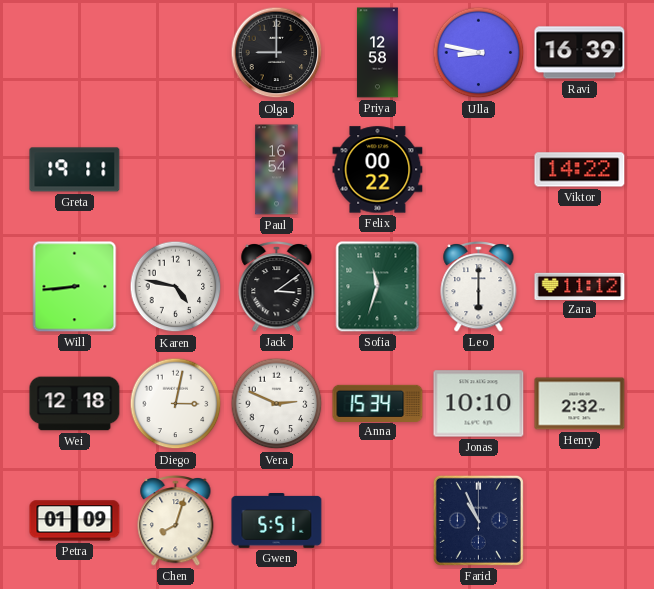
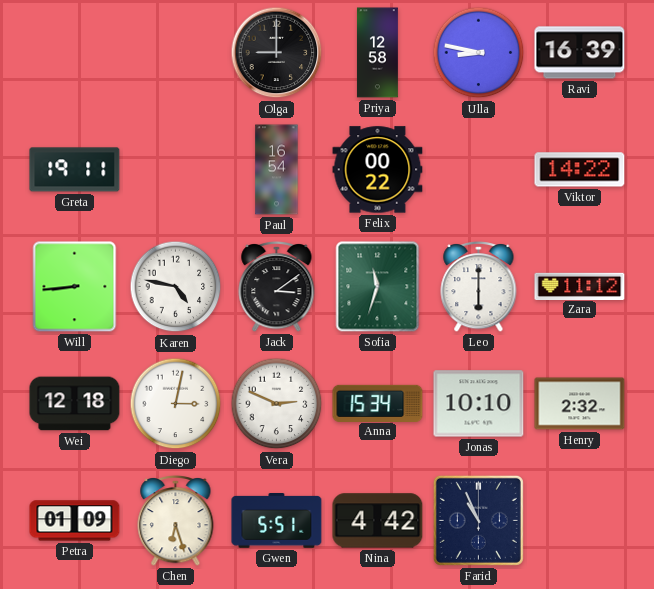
Chen: 8:03 -> 6:27
Nina: none -> 4:42
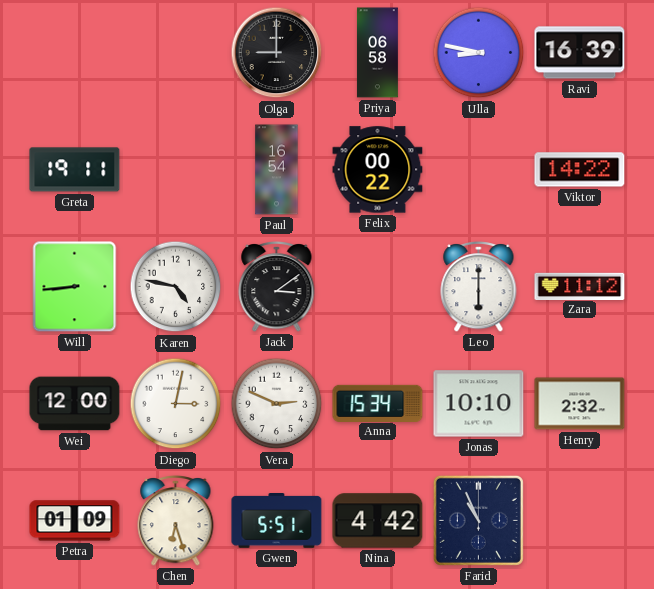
Priya: 12:58 -> 06:58
Sofia: 11:33 -> none
Wei: 12:18 -> 12:00
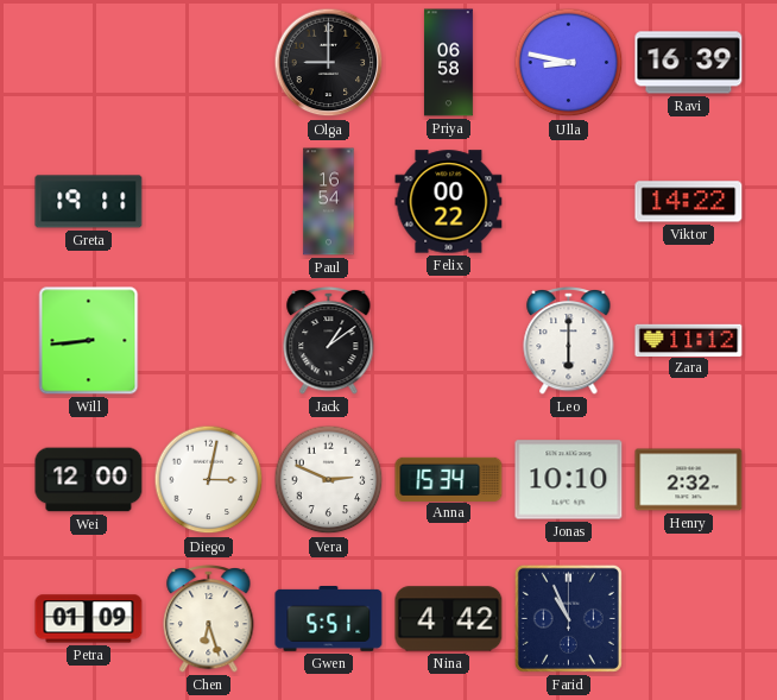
Karen: 4:47 -> none
Jack: 3:09 -> 1:09
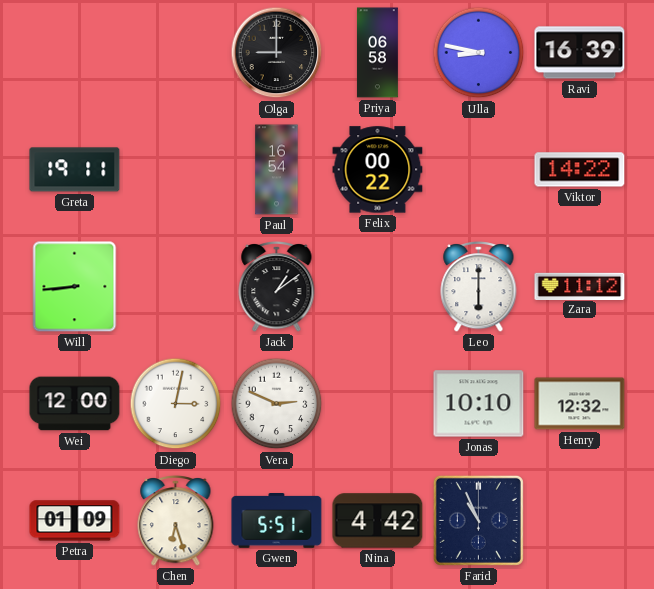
Anna: 15:34 -> none
Henry: 2:32 -> 12:32
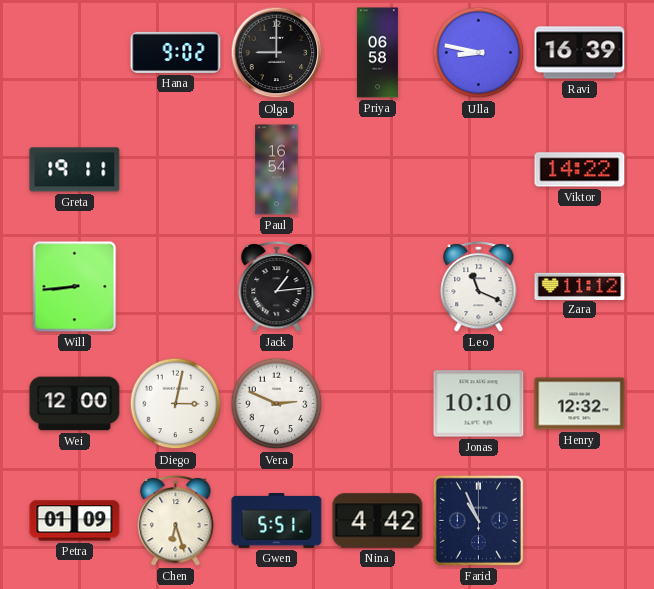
Hana: none -> 9:02
Felix: 00:22 -> none
Jack: 1:09 -> 1:14
Leo: 6:00 -> 11:19
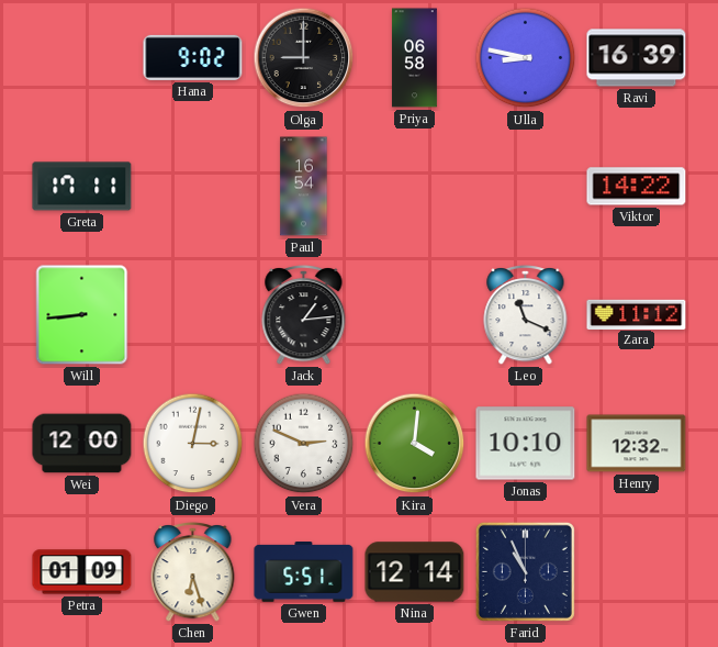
Greta: 19:11 -> 17:11
Kira: none -> 4:01
Nina: 4:42 -> 12:14
